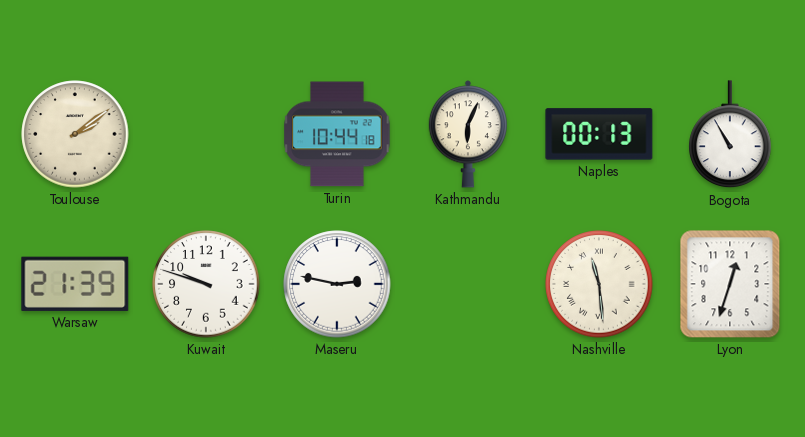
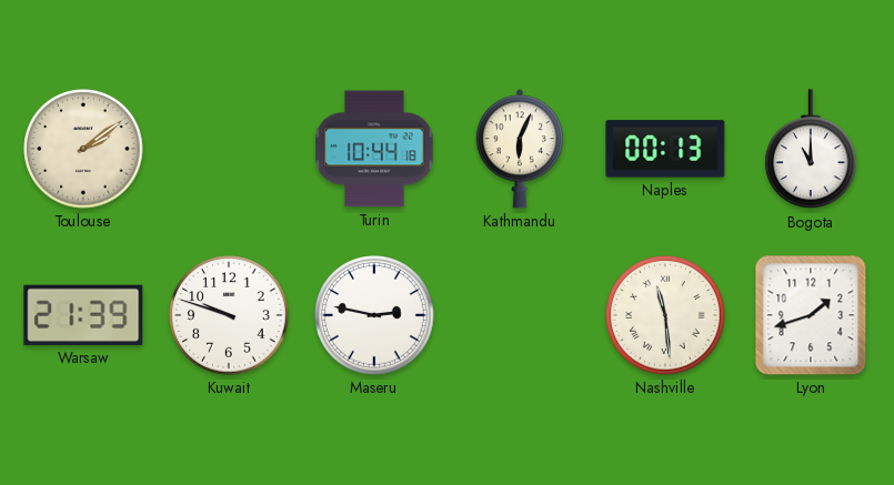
Bogota: 10:55 -> 11:00
Lyon: 12:33 -> 1:42
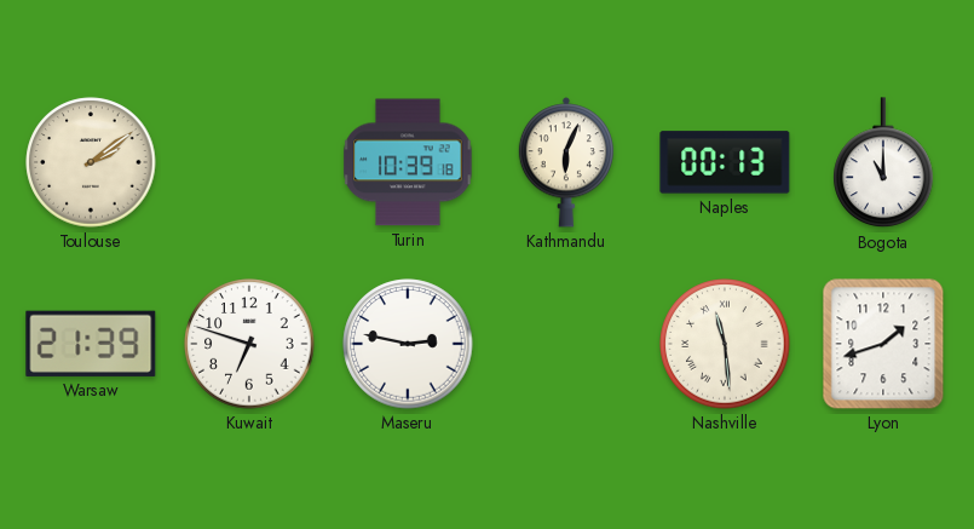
Turin: 10:44 -> 10:39
Kuwait: 9:48 -> 6:48
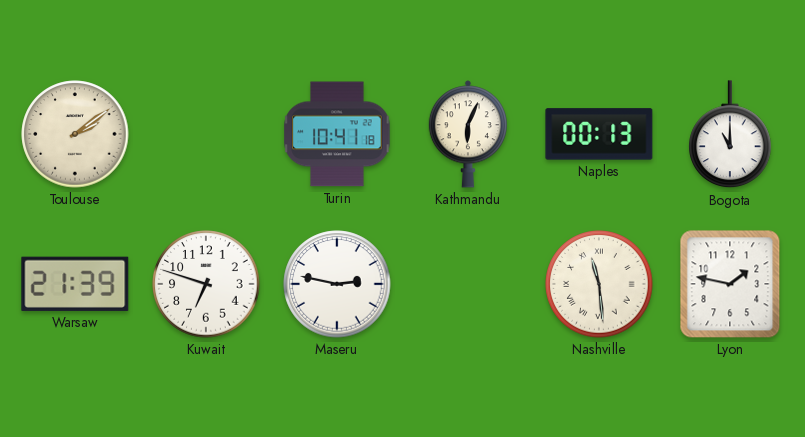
Turin: 10:39 -> 10:41
Lyon: 1:42 -> 1:47
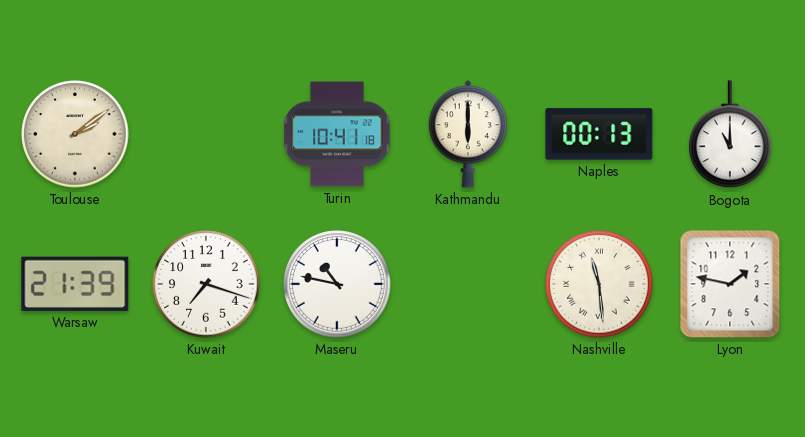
Kathmandu: 6:04 -> 6:00
Kuwait: 6:48 -> 7:18
Maseru: 2:47 -> 10:47
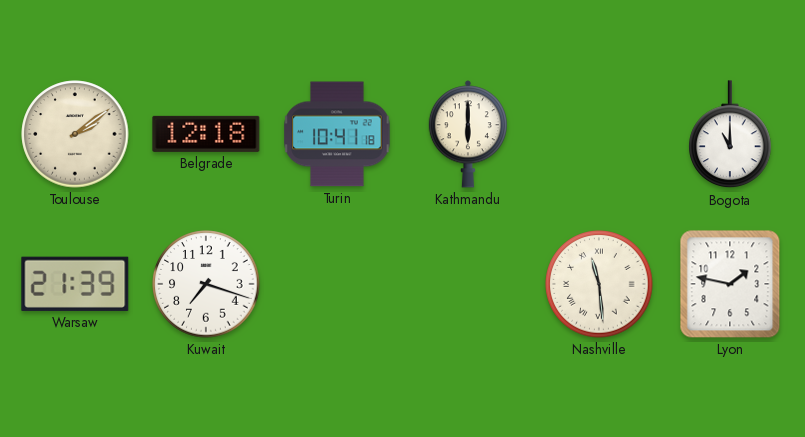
Belgrade: none -> 12:18
Naples: 00:13 -> none
Maseru: 10:47 -> none
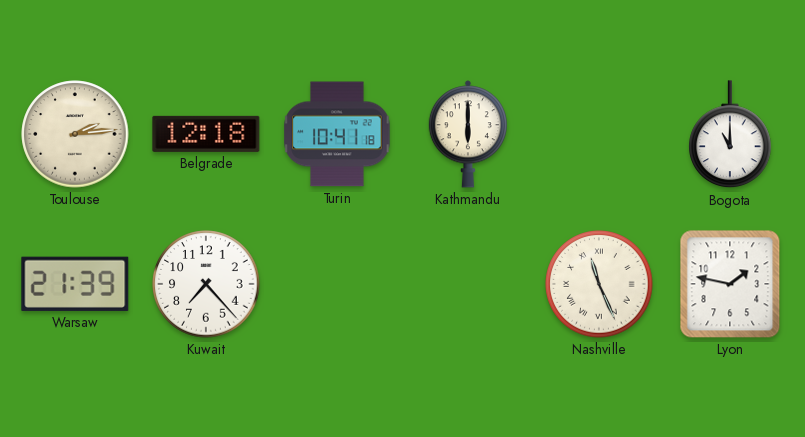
Toulouse: 2:09 -> 2:14
Kuwait: 7:18 -> 7:23
Nashville: 11:29 -> 11:26
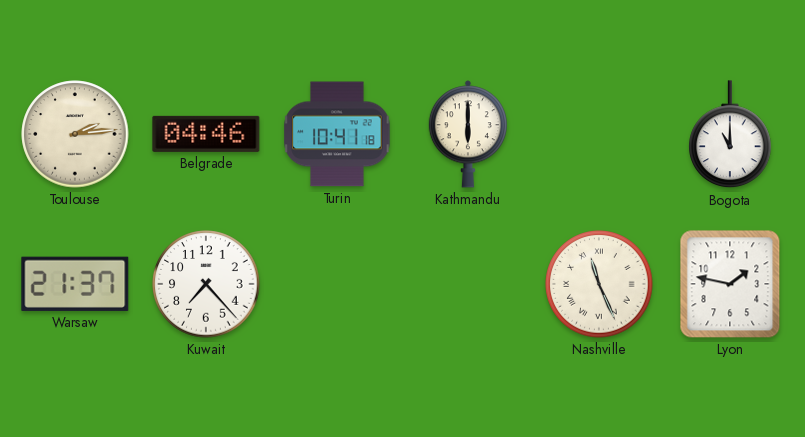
Belgrade: 12:18 -> 04:46
Warsaw: 21:39 -> 21:37
